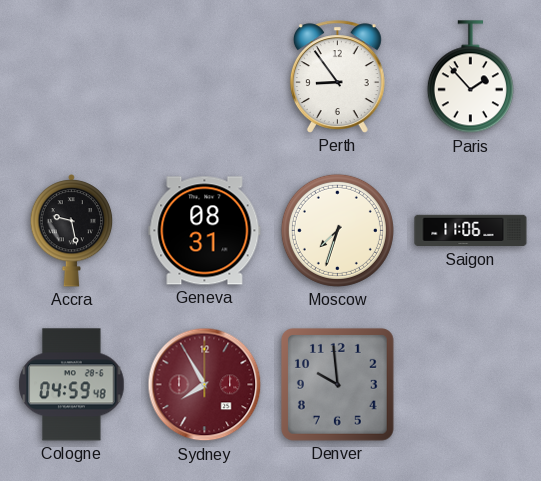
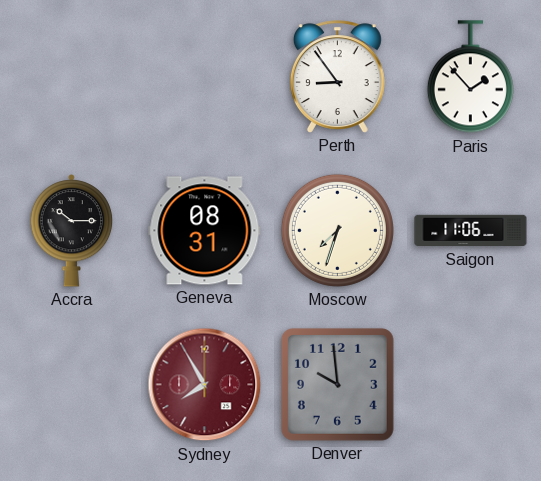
Accra: 9:28 -> 10:15
Cologne: 04:59 -> none
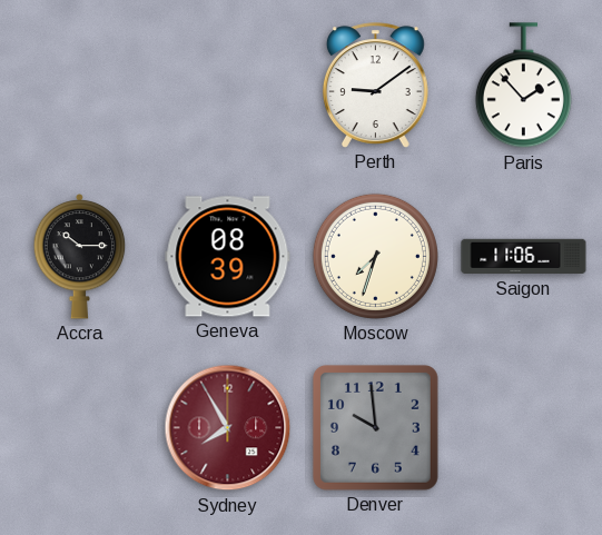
Perth: 8:54 -> 9:09
Geneva: 08:31 -> 08:39
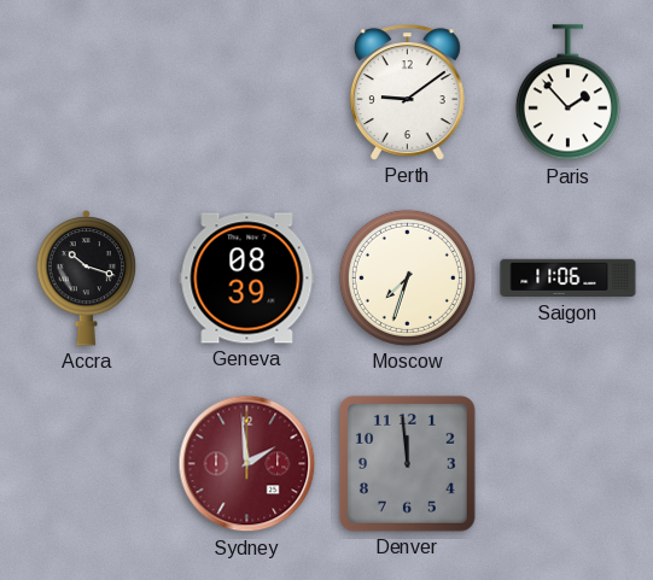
Accra: 10:15 -> 10:18
Sydney: 7:55 -> 1:59
Denver: 9:59 -> 11:59
